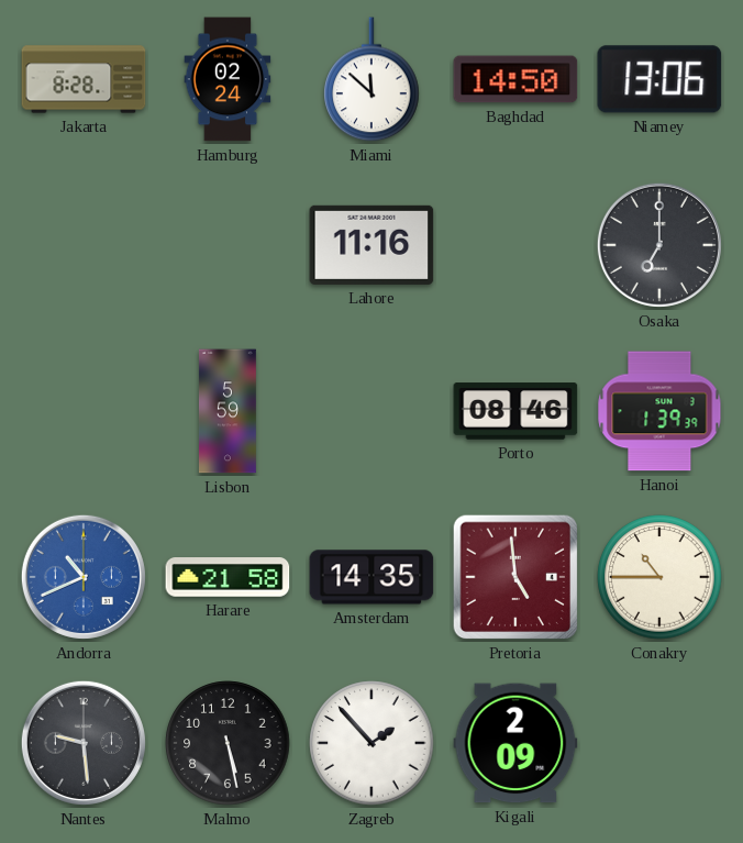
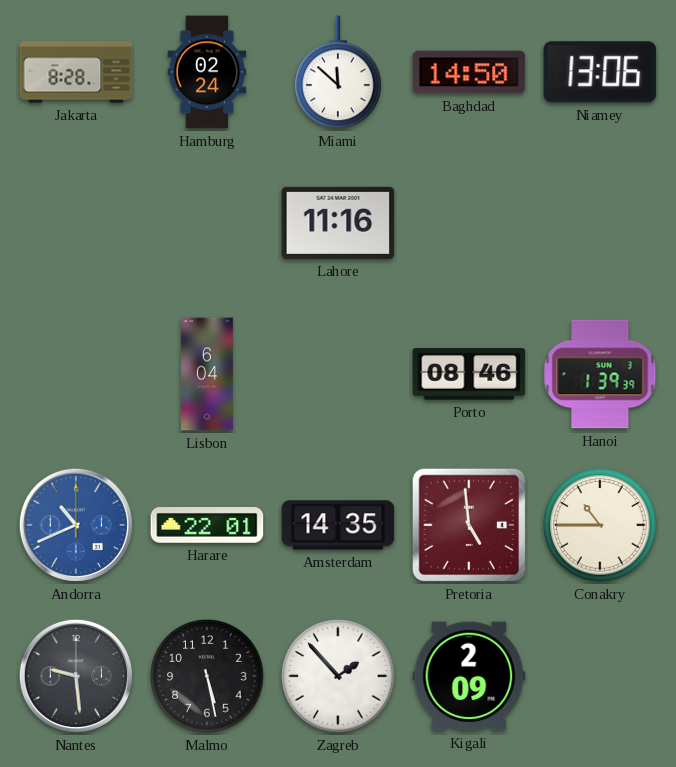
Osaka: 7:00 -> none
Lisbon: 5:59 -> 6:04
Harare: 21:58 -> 22:01
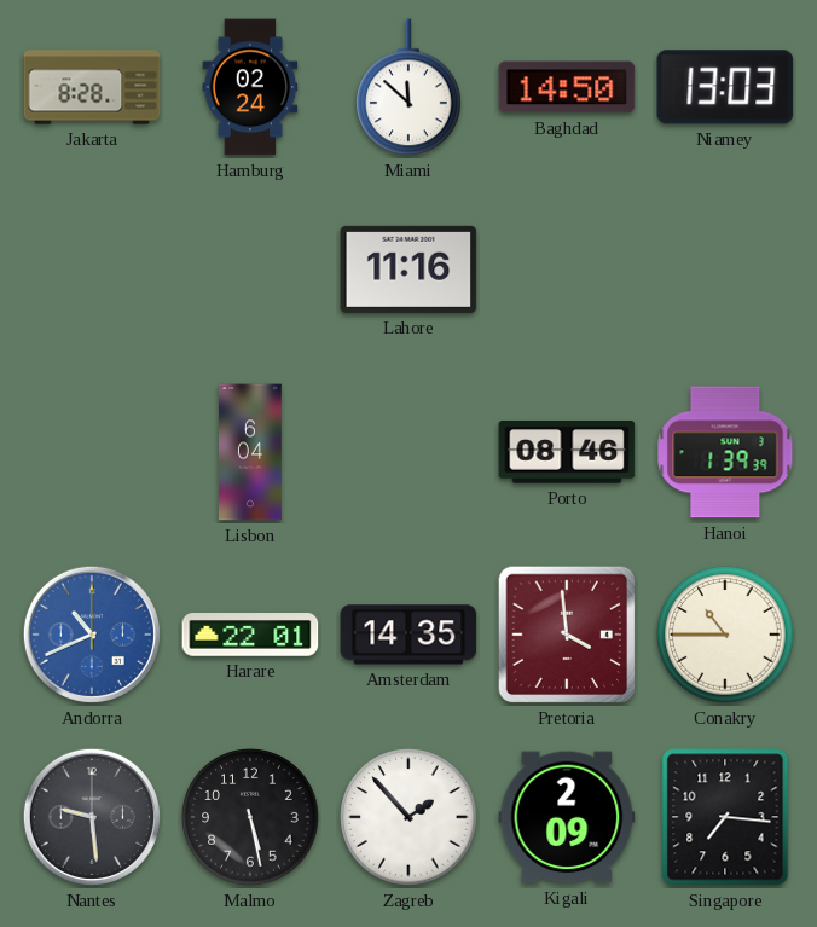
Niamey: 13:06 -> 13:03
Pretoria: 4:59 -> 3:59
Singapore: none -> 7:16
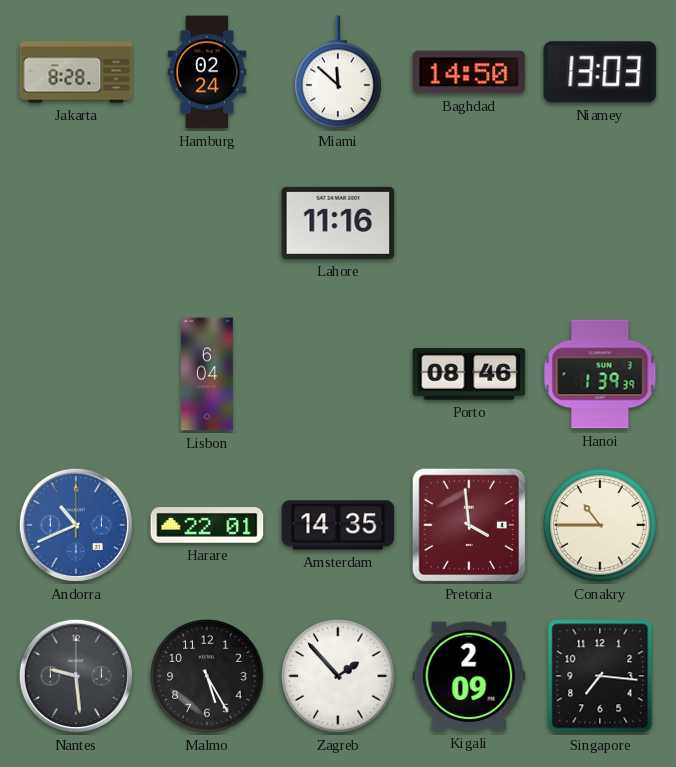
Malmo: 5:28 -> 5:25
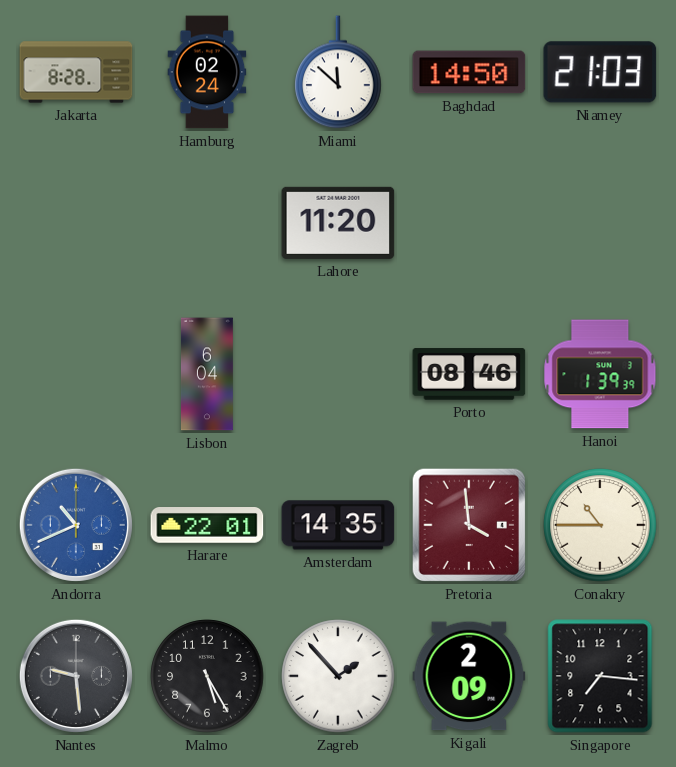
Niamey: 13:03 -> 21:03
Lahore: 11:16 -> 11:20
